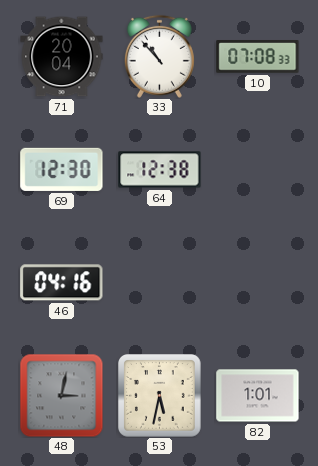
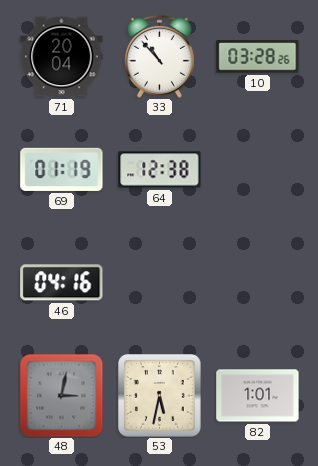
10: 07:08 -> 03:28
69: 12:30 -> 01:19
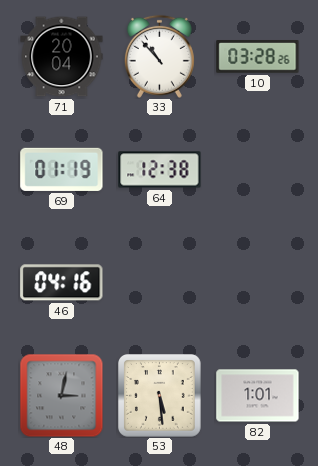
53: 5:32 -> 5:29
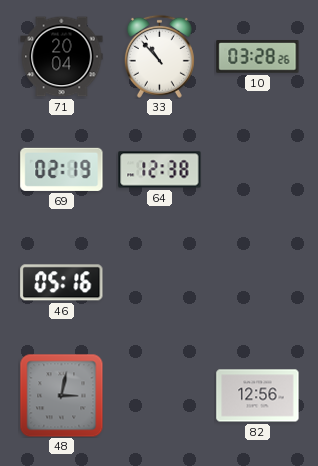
69: 01:19 -> 02:19
46: 04:16 -> 05:16
53: 5:29 -> none
82: 1:01 -> 12:56
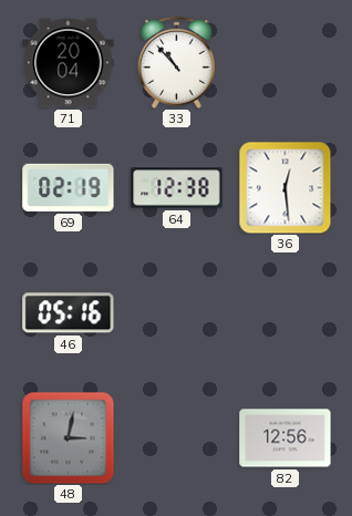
10: 03:28 -> none
36: none -> 12:29
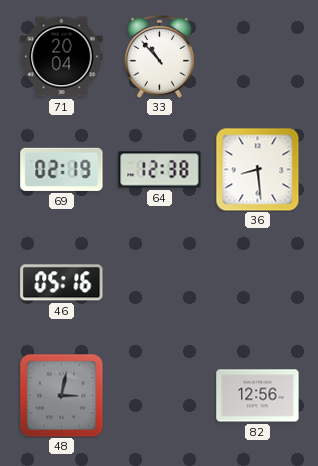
36: 12:29 -> 8:29
